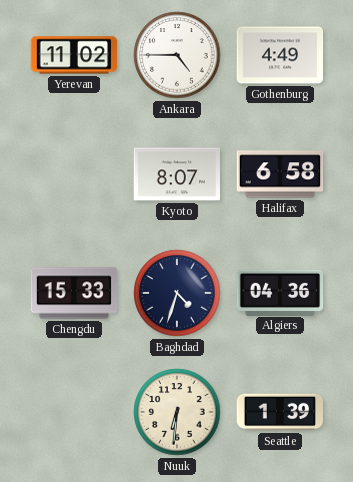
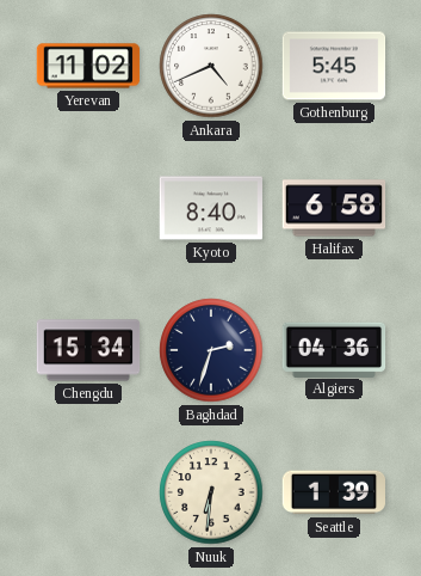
Ankara: 4:45 -> 4:41
Gothenburg: 4:49 -> 5:45
Kyoto: 8:07 -> 8:40
Chengdu: 15:33 -> 15:34
Baghdad: 4:33 -> 2:33
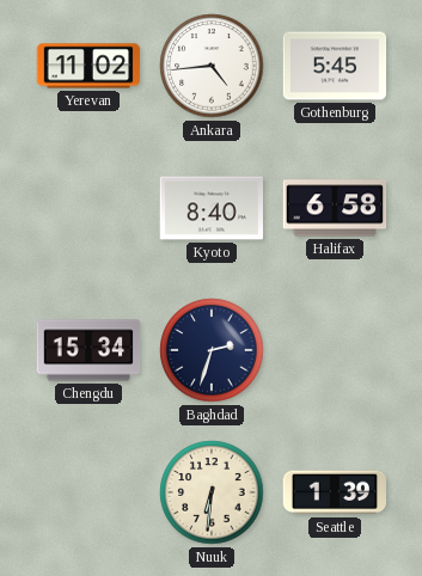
Ankara: 4:41 -> 4:44
Algiers: 04:36 -> none
